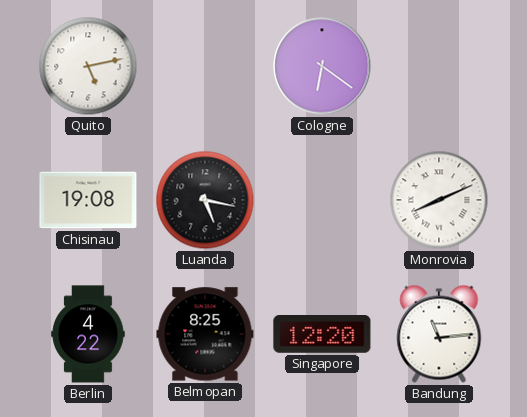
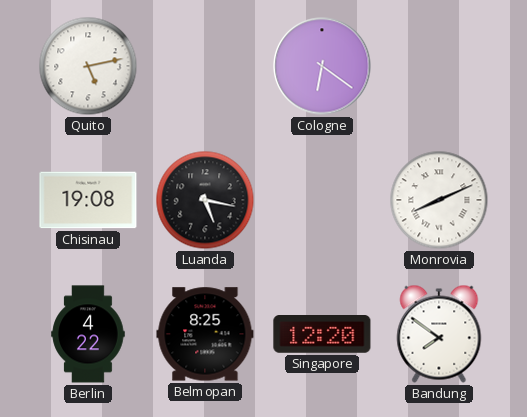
Bandung: 11:14 -> 7:51
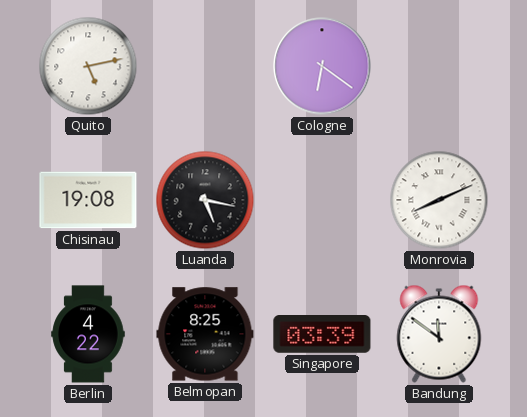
Singapore: 12:20 -> 03:39
Bandung: 7:51 -> 11:51
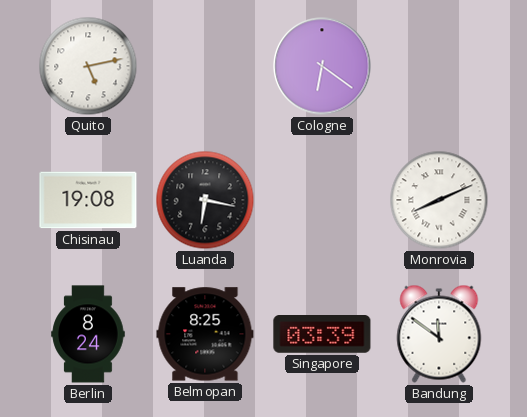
Luanda: 5:17 -> 6:17
Berlin: 4:22 -> 8:24
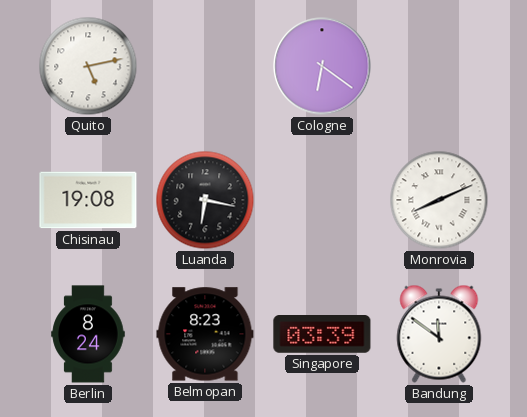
Belmopan: 8:25 -> 8:23
